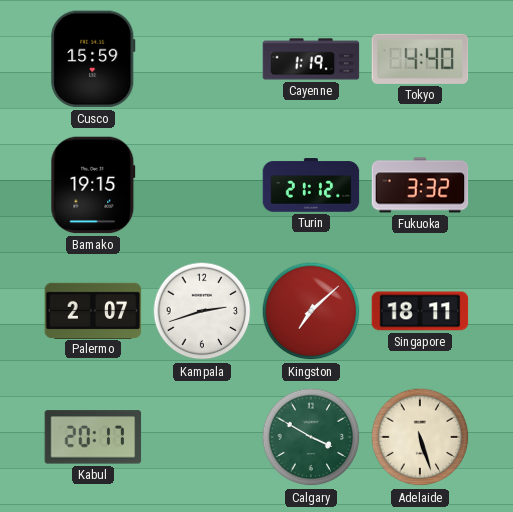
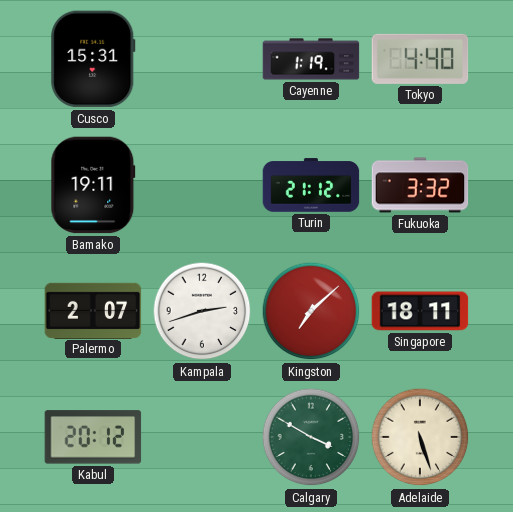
Cusco: 15:59 -> 15:31
Bamako: 19:15 -> 19:11
Kabul: 20:17 -> 20:12
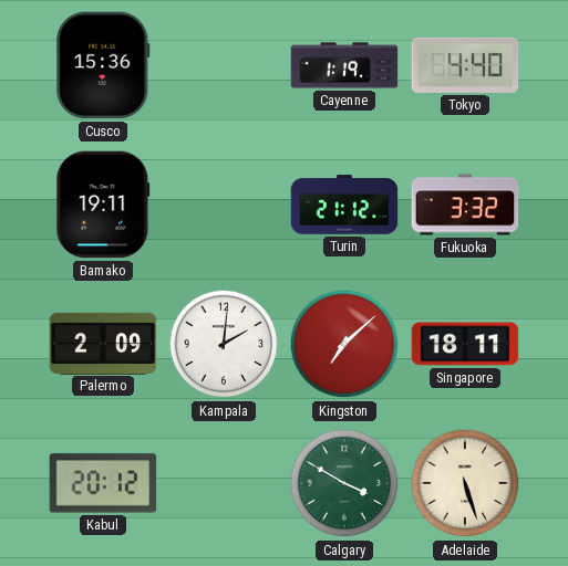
Cusco: 15:31 -> 15:36
Palermo: 2:07 -> 2:09
Kampala: 2:42 -> 2:01
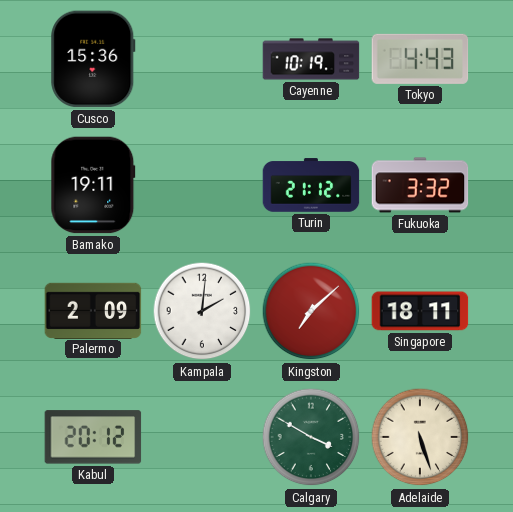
Cayenne: 1:19 -> 10:19
Tokyo: 4:40 -> 4:43
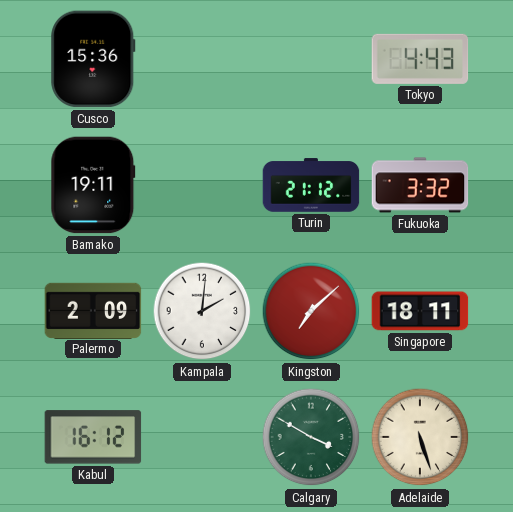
Cayenne: 10:19 -> none
Kabul: 20:12 -> 16:12
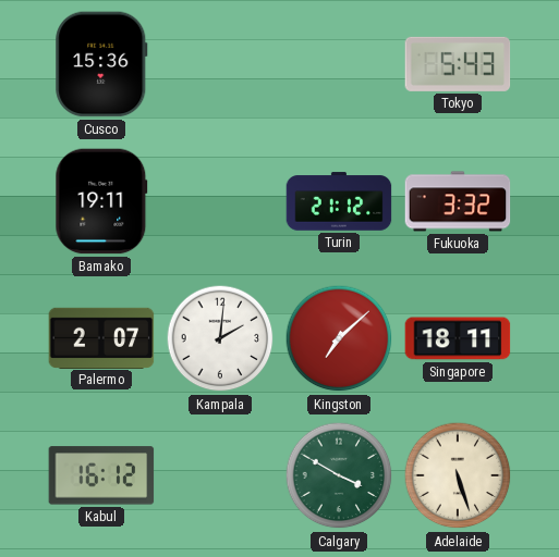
Tokyo: 4:43 -> 5:43
Palermo: 2:09 -> 2:07
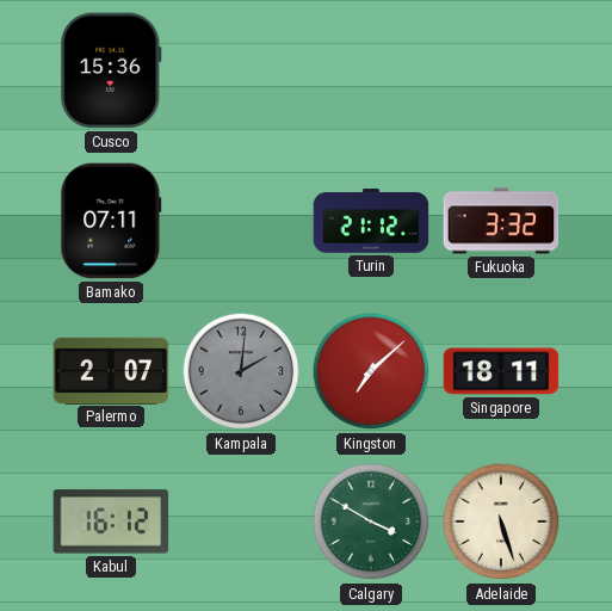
Tokyo: 5:43 -> none
Bamako: 19:11 -> 07:11
Kampala dial: white -> grey
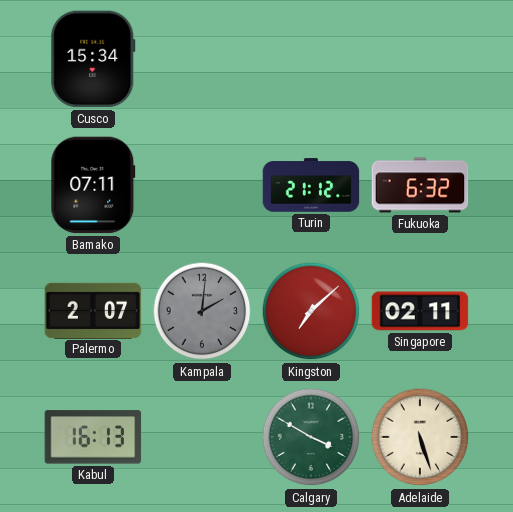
Cusco: 15:36 -> 15:34
Fukuoka: 3:32 -> 6:32
Singapore: 18:11 -> 02:11
Kabul: 16:12 -> 16:13
